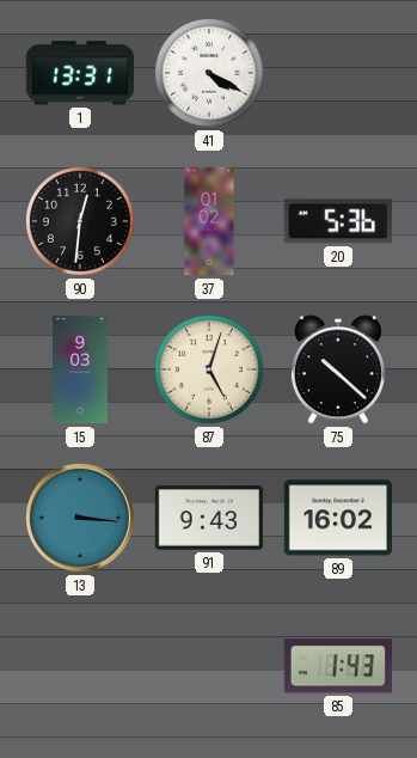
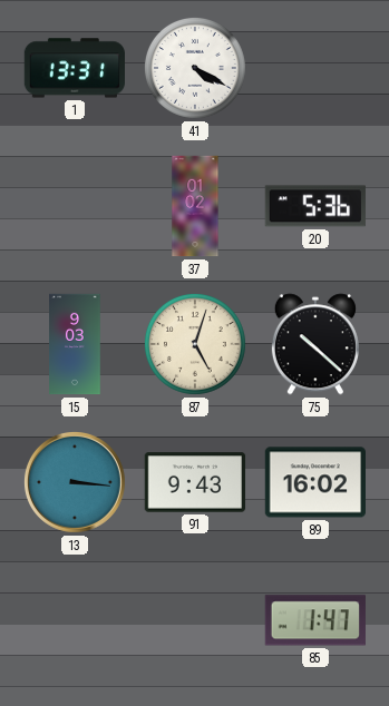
90: 12:31 -> none
85: 1:43 -> 1:47
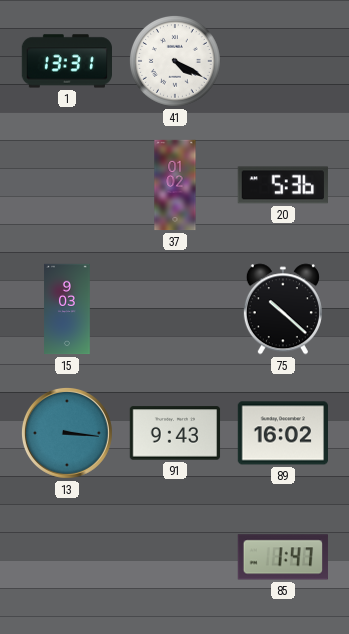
87: 5:03 -> none
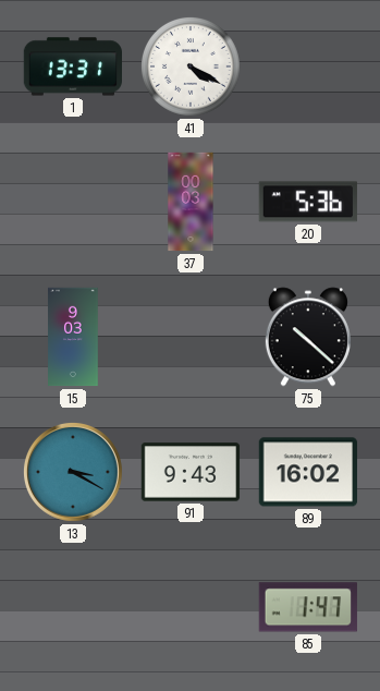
37: 01:02 -> 00:03
13: 3:16 -> 3:20
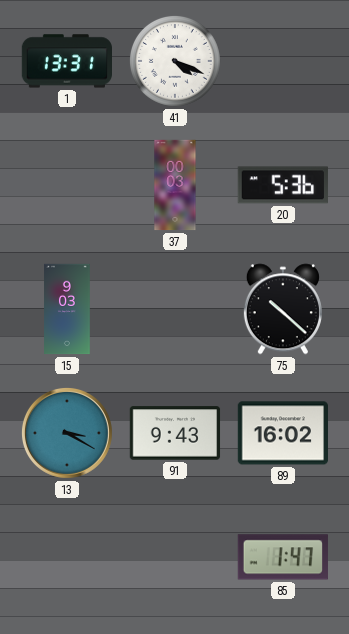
41: 4:20 -> 4:19
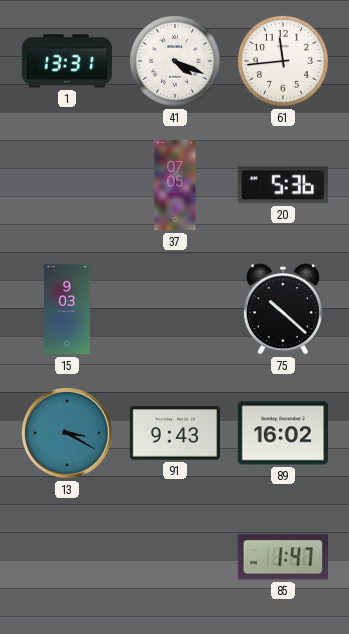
61: none -> 11:44
37: 00:03 -> 07:05
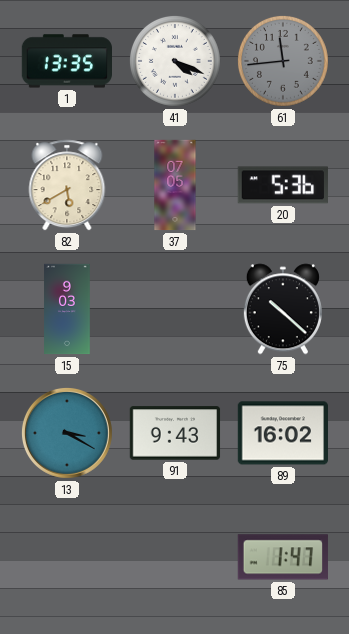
1: 13:31 -> 13:35
61 dial: white -> grey
82: none -> 5:40
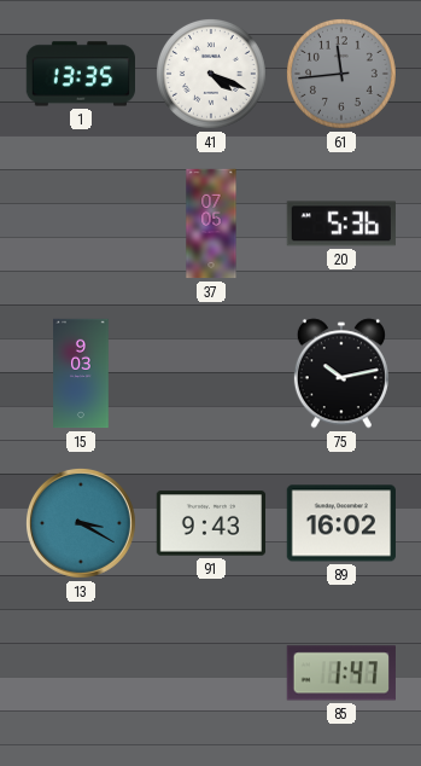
82: 5:40 -> none
75: 10:22 -> 10:13
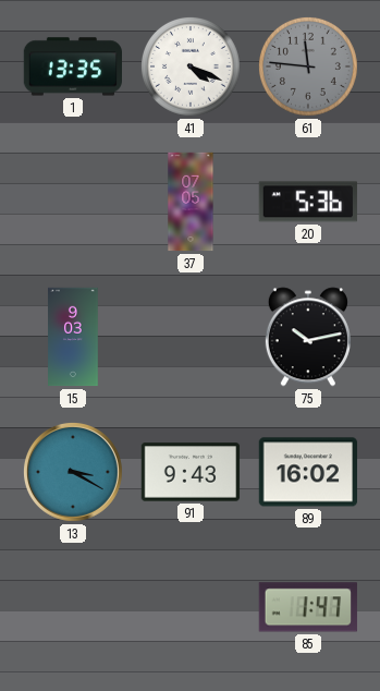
61: 11:44 -> 11:46
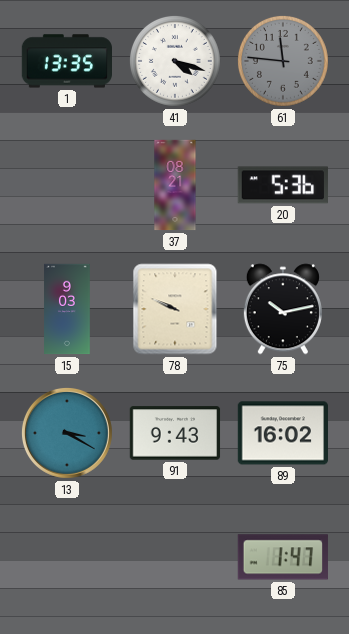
41: 4:19 -> 4:18
37: 07:05 -> 08:21
78: none -> 9:49
